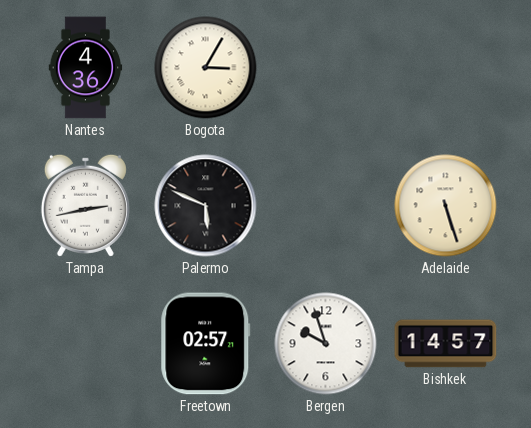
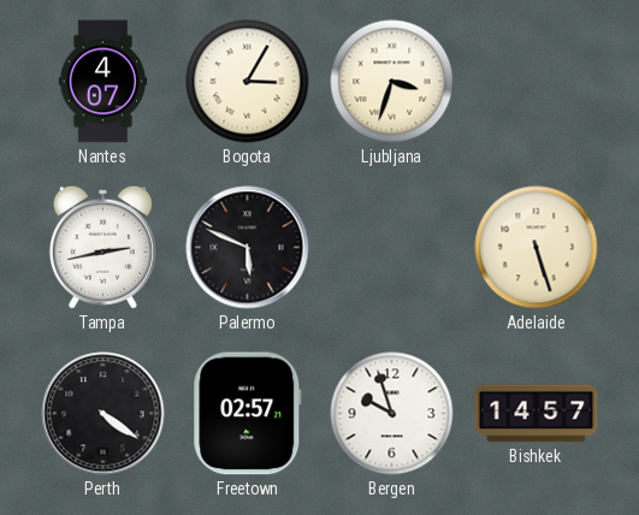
Nantes: 4:36 -> 4:07
Ljubljana: none -> 3:33
Perth: none -> 4:21
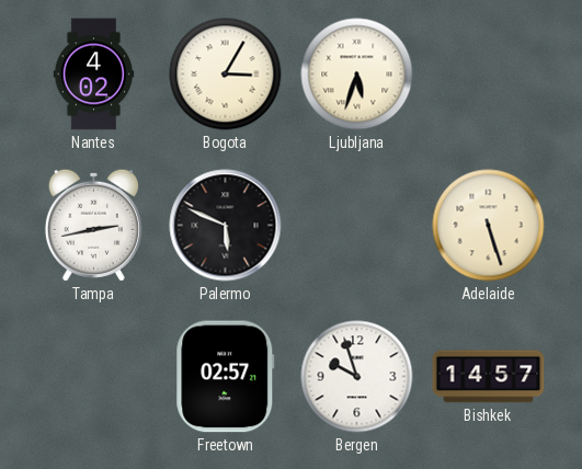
Nantes: 4:07 -> 4:02
Ljubljana: 3:33 -> 5:33
Perth: 4:21 -> none
